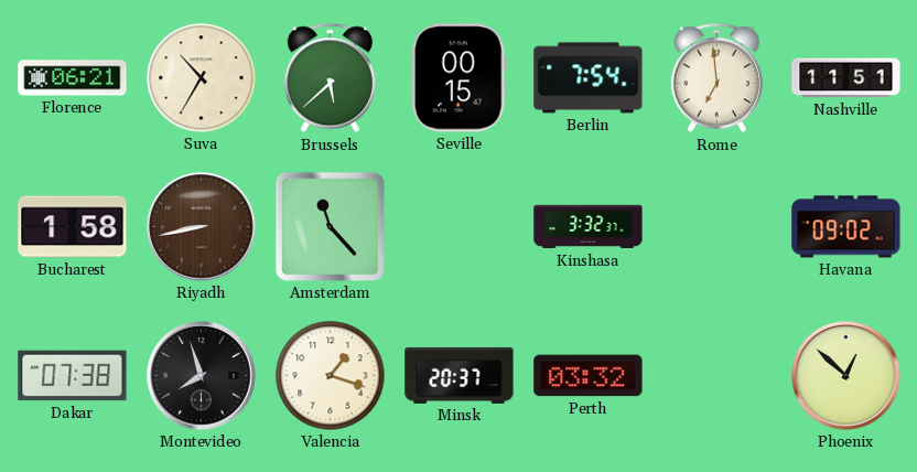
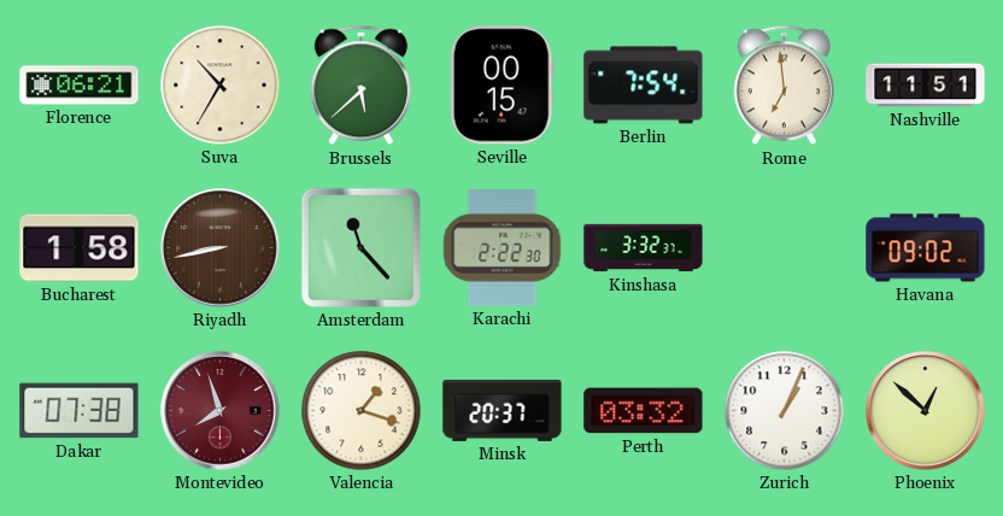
Karachi: none -> 2:22
Montevideo dial: black -> burgundy
Zurich: none -> 1:04
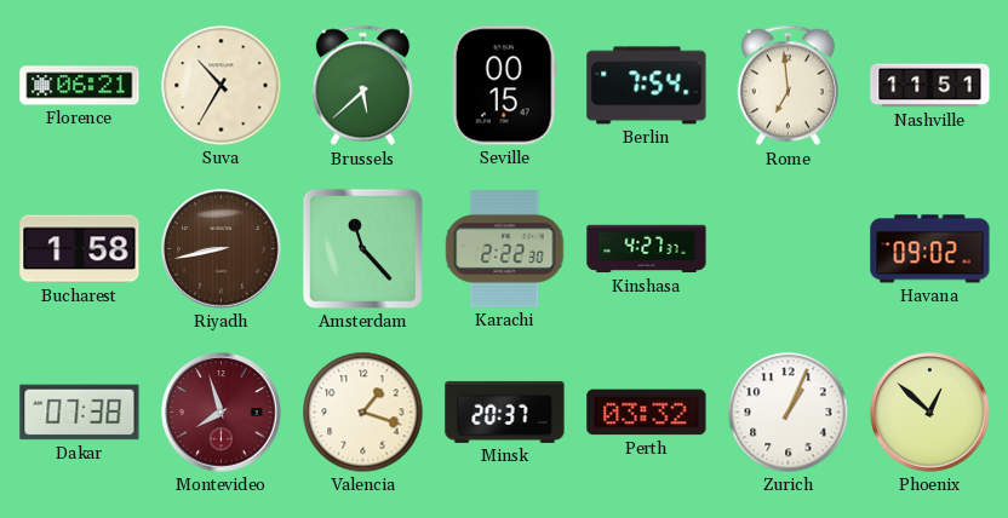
Kinshasa: 3:32 -> 4:27
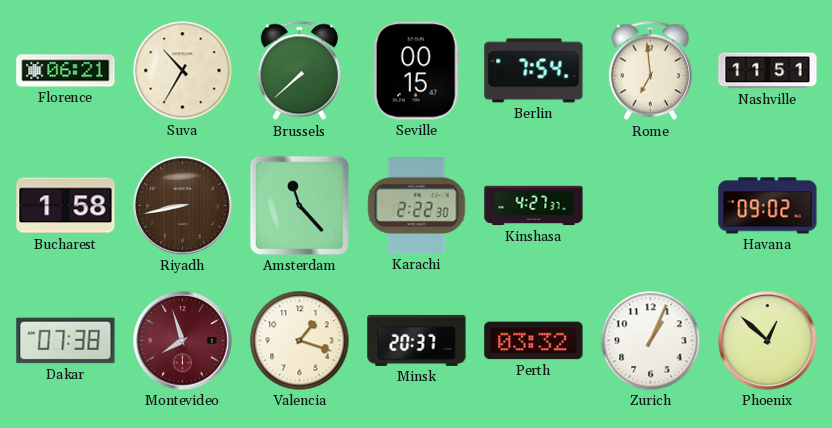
Brussels: 5:38 -> 7:38
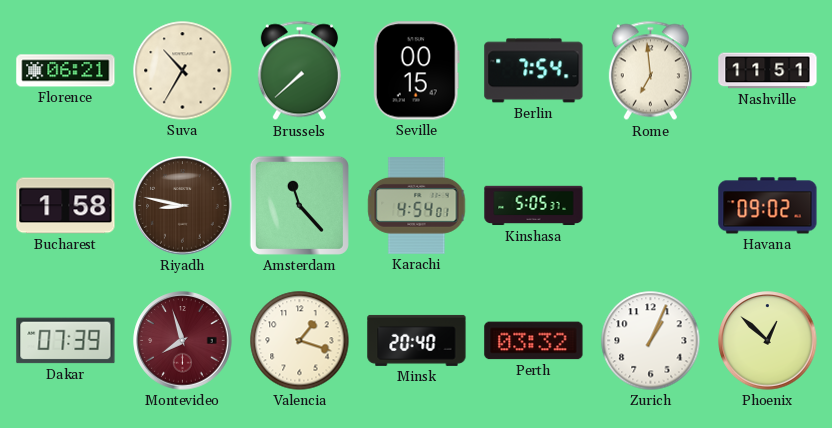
Riyadh: 8:43 -> 8:47
Karachi: 2:22 -> 4:54
Kinshasa: 4:27 -> 5:05
Dakar: 07:38 -> 07:39
Minsk: 20:37 -> 20:40
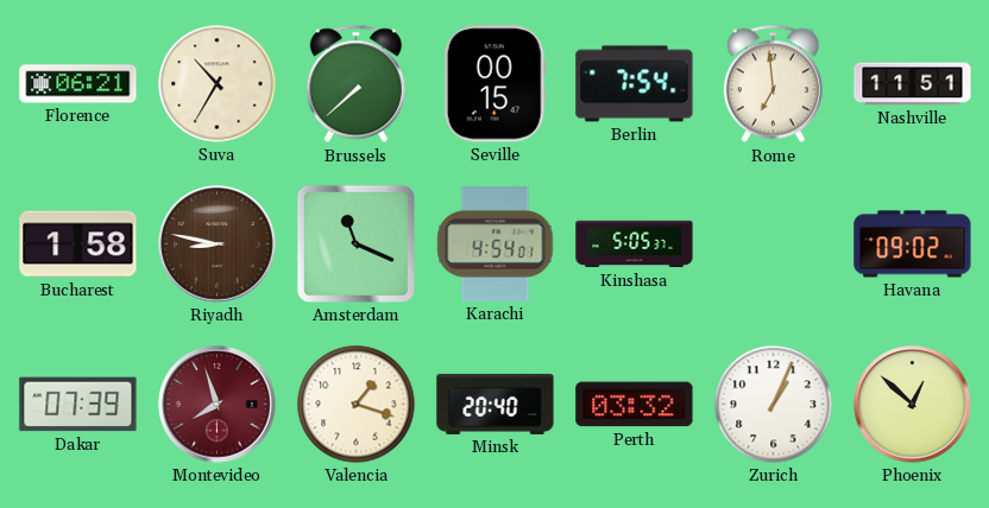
Amsterdam: 11:23 -> 11:19
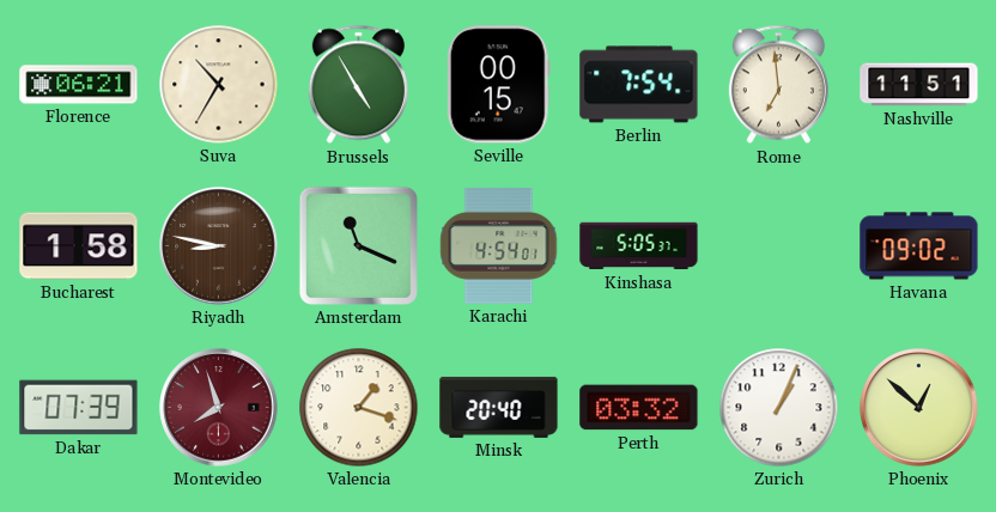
Brussels: 7:38 -> 4:55
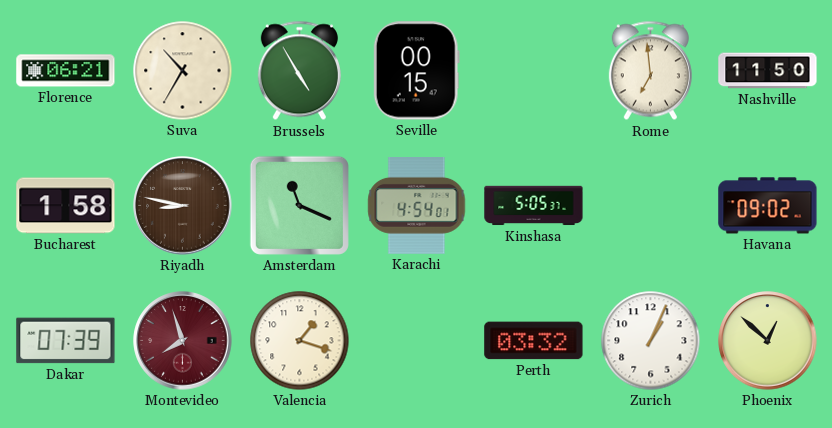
Berlin: 7:54 -> none
Nashville: 11:51 -> 11:50
Minsk: 20:40 -> none
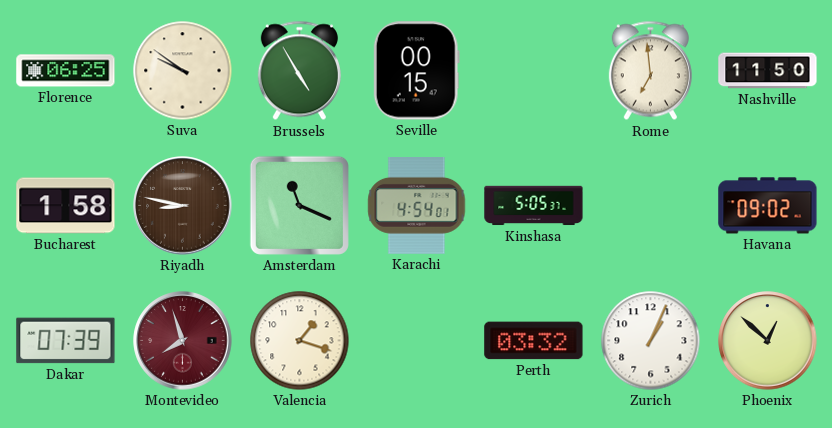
Florence: 06:21 -> 06:25
Suva: 10:35 -> 9:51
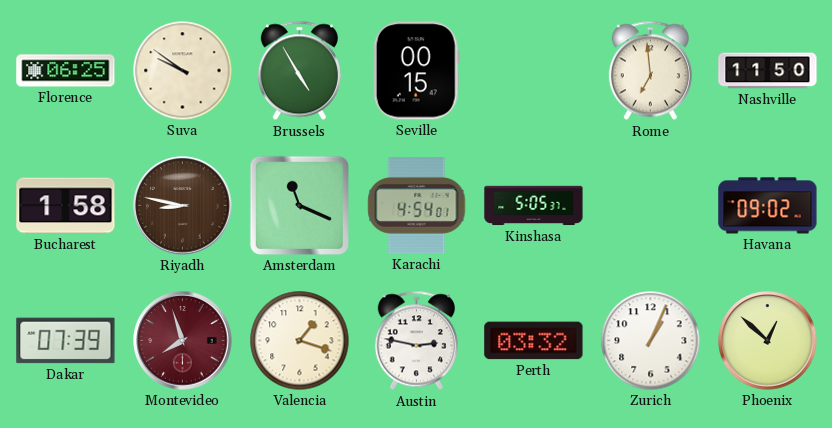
Austin: none -> 2:47
